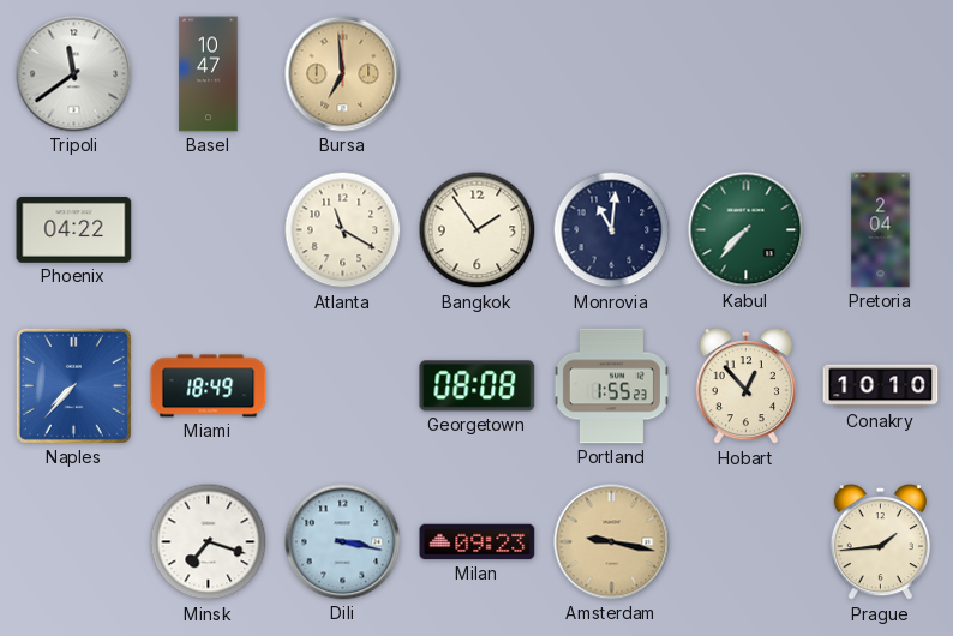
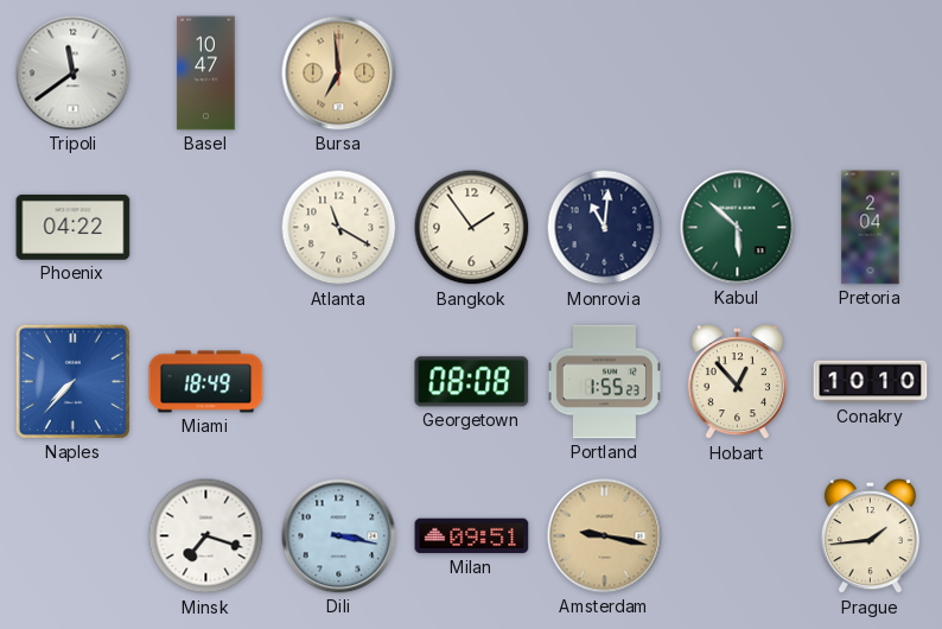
Kabul: 7:37 -> 5:52
Milan: 09:23 -> 09:51
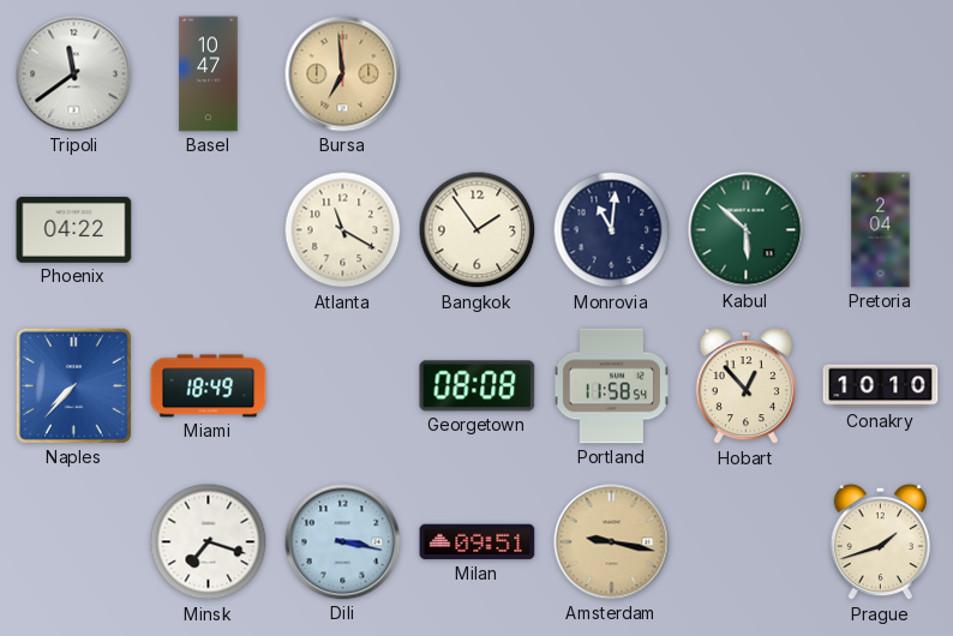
Portland: 1:55 -> 11:58
Prague: 1:44 -> 1:42
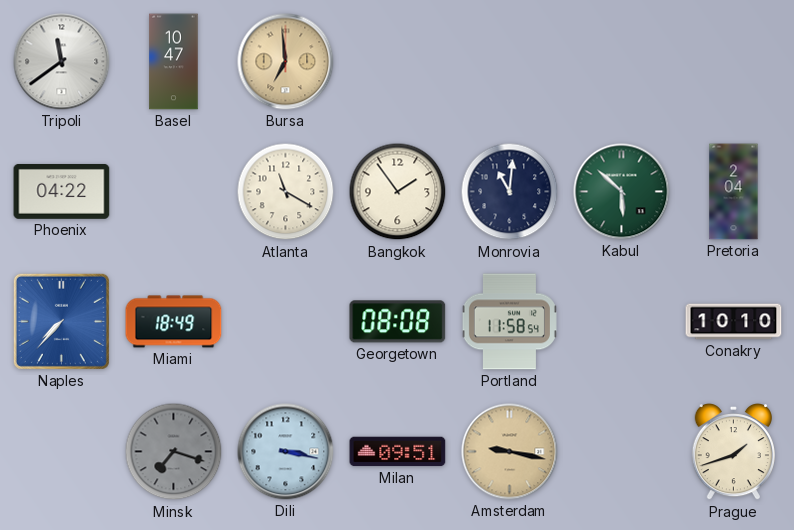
Hobart: 12:53 -> none
Minsk dial: white -> grey
